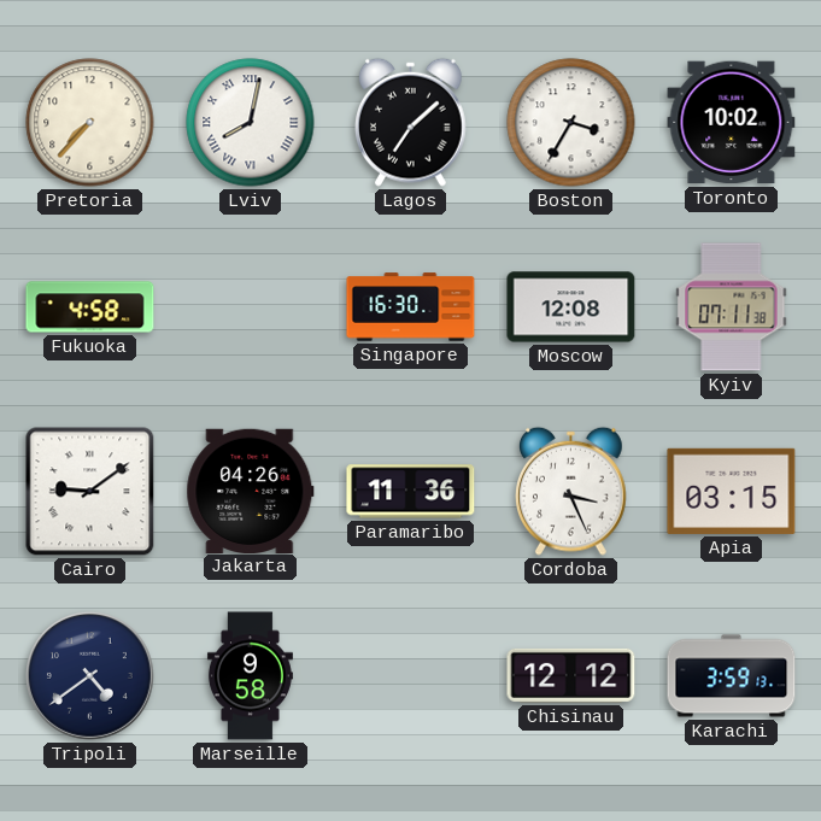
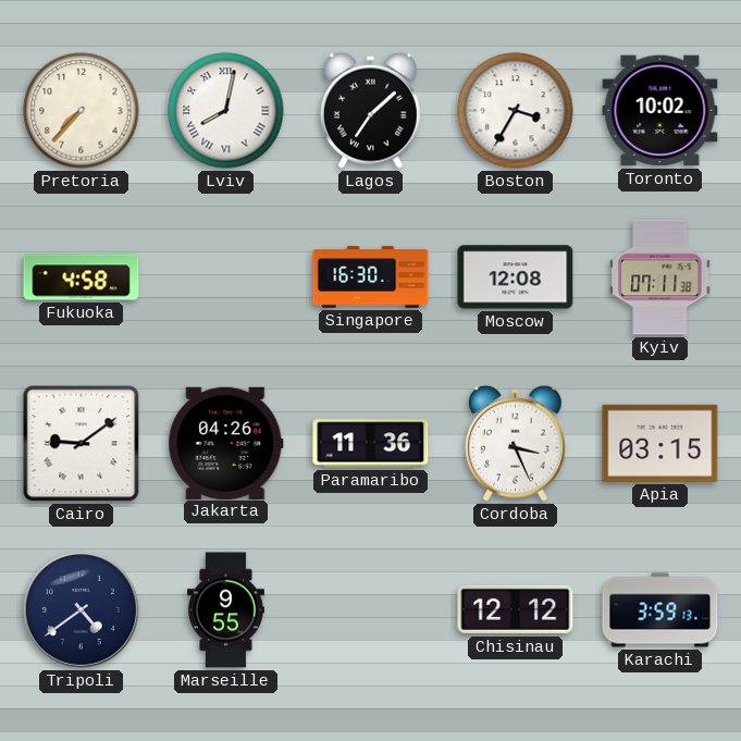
Marseille: 9:58 -> 9:55
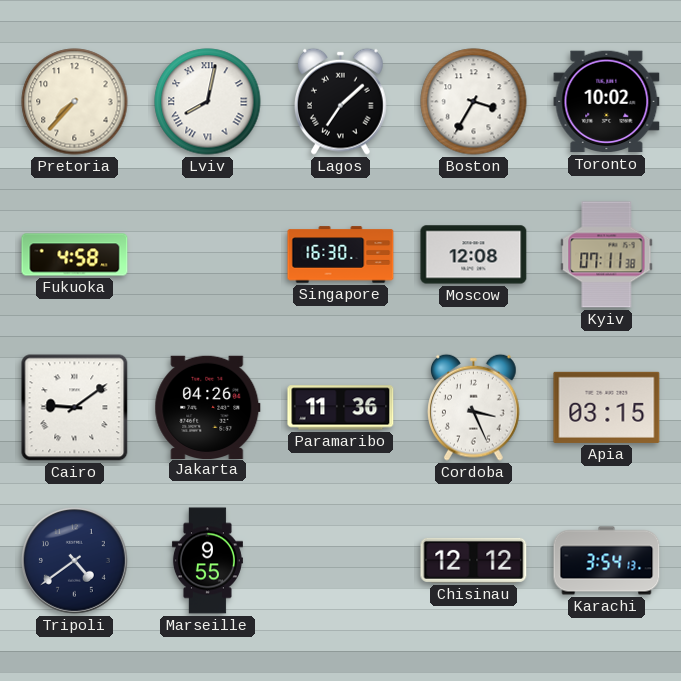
Karachi: 3:59 -> 3:54
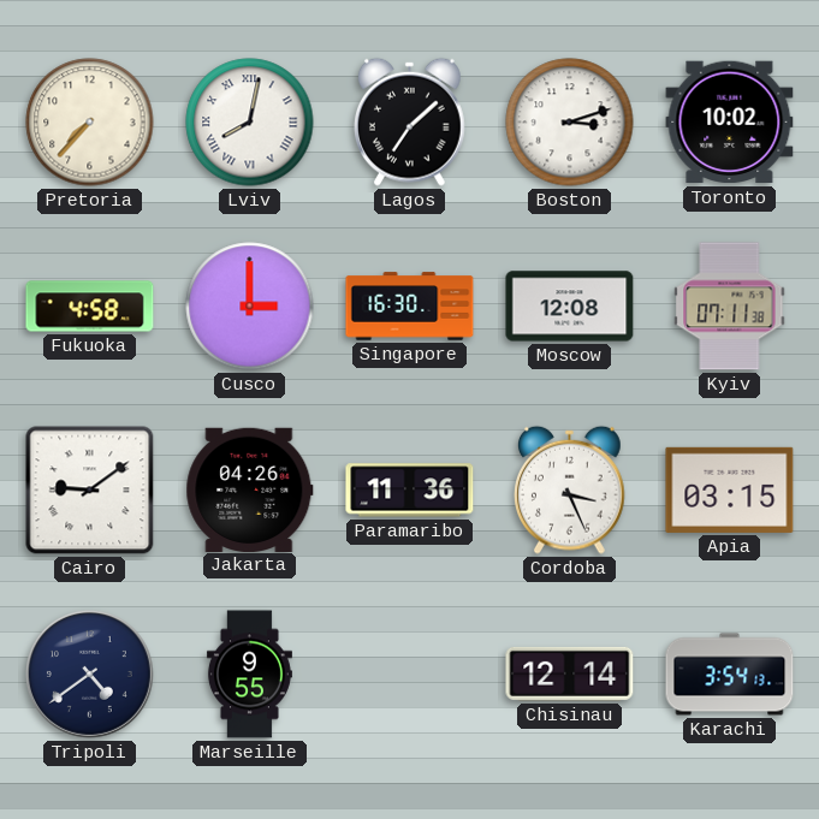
Boston: 3:35 -> 3:12
Cusco: none -> 3:00
Chisinau: 12:12 -> 12:14
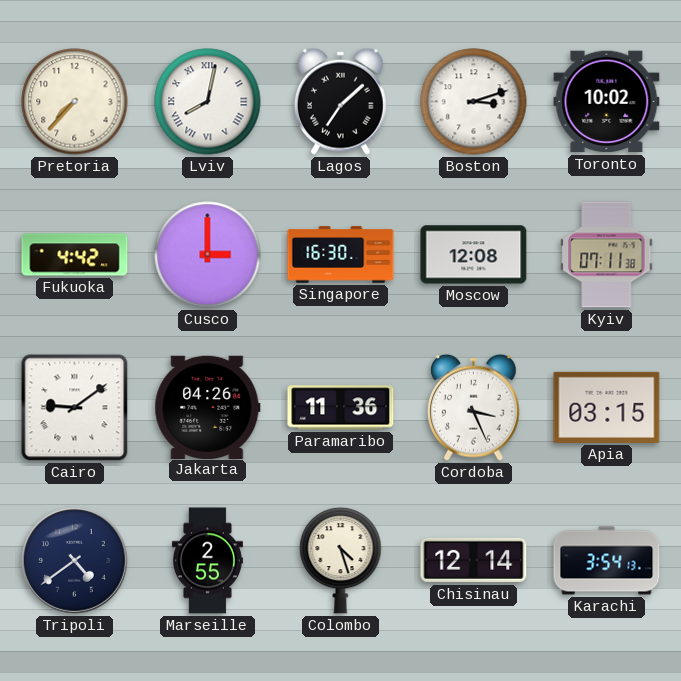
Fukuoka: 4:58 -> 4:42
Marseille: 9:55 -> 2:55
Colombo: none -> 4:27
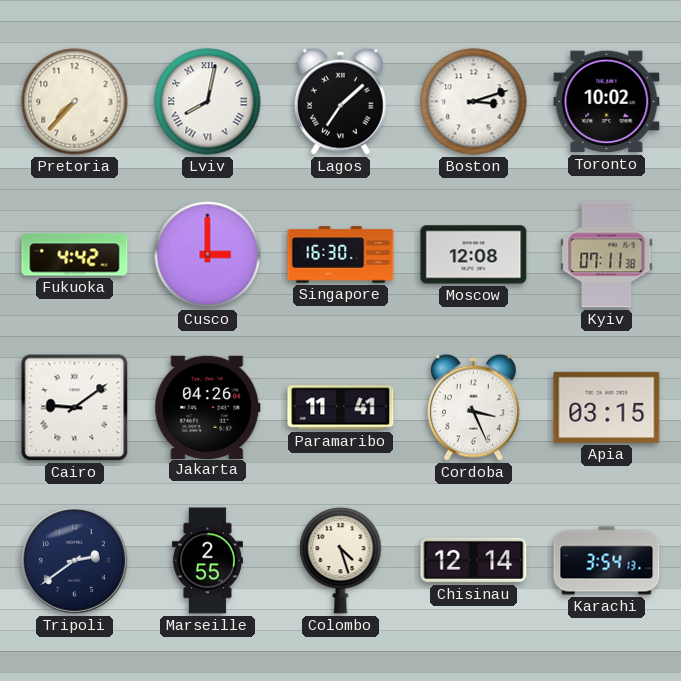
Paramaribo: 11:36 -> 11:41
Tripoli: 4:39 -> 2:39
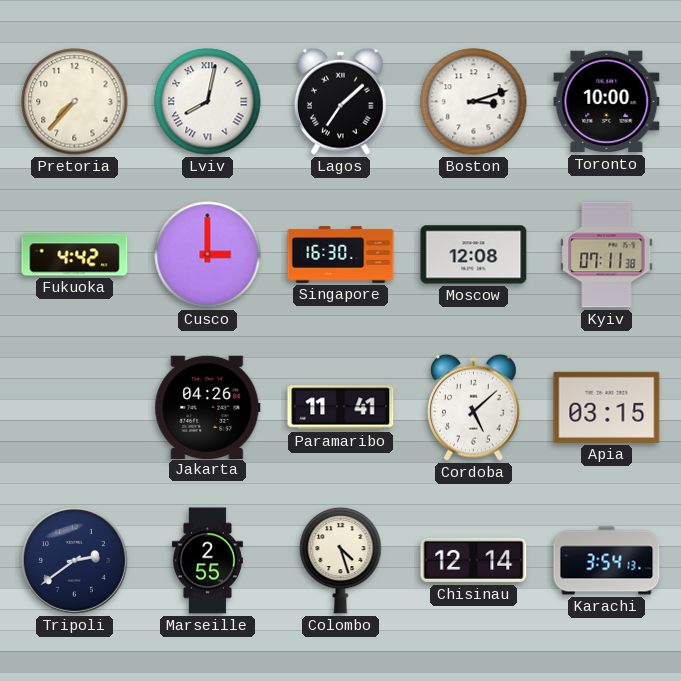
Toronto: 10:02 -> 10:00
Cairo: 9:09 -> none
Cordoba: 3:26 -> 5:08
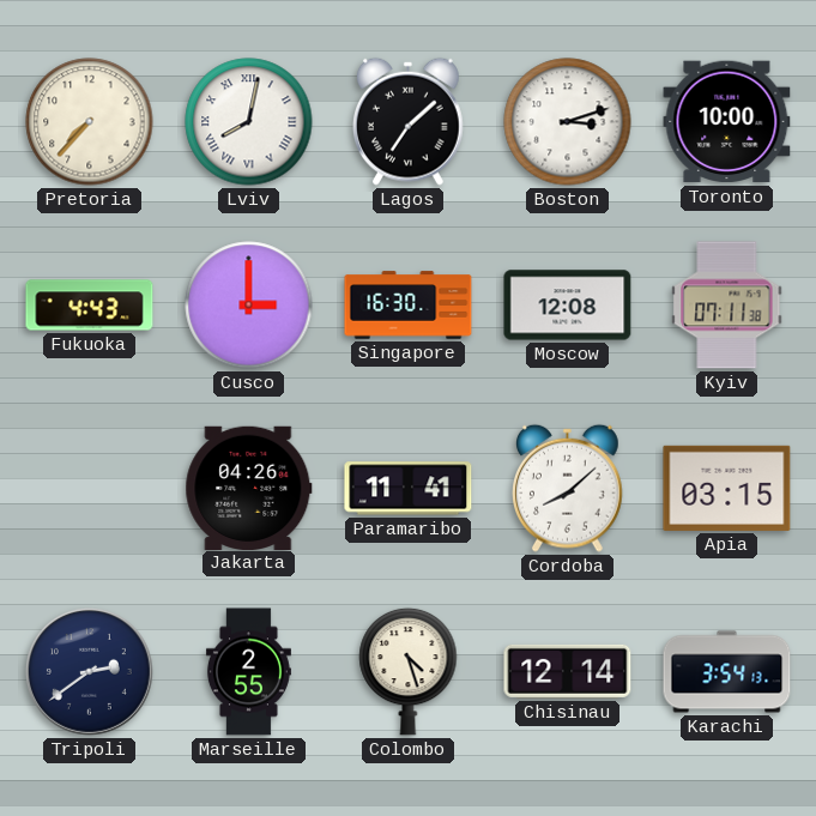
Fukuoka: 4:42 -> 4:43
Cordoba: 5:08 -> 8:08
